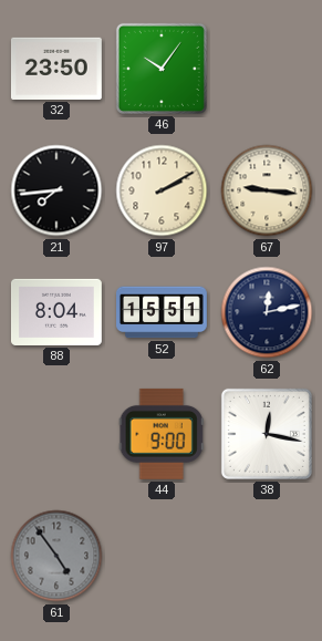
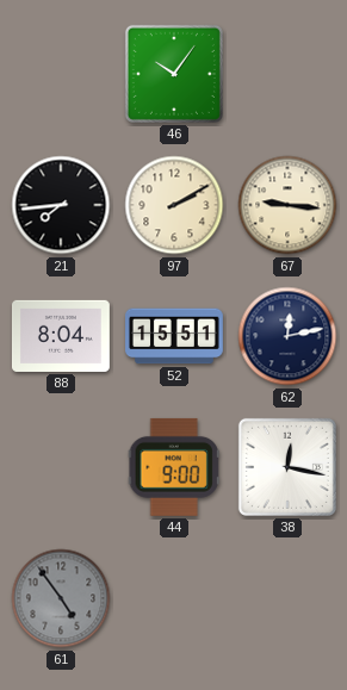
32: 23:50 -> none
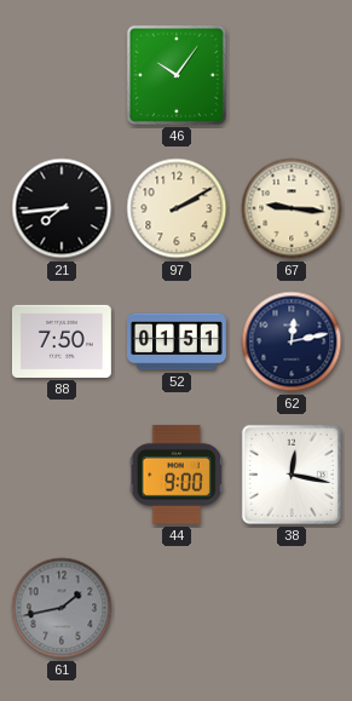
88: 8:04 -> 7:50
52: 15:51 -> 01:51
61: 4:54 -> 1:43
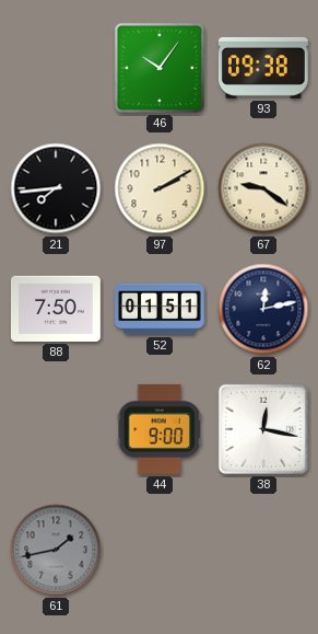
93: none -> 09:38
67: 9:16 -> 9:21
